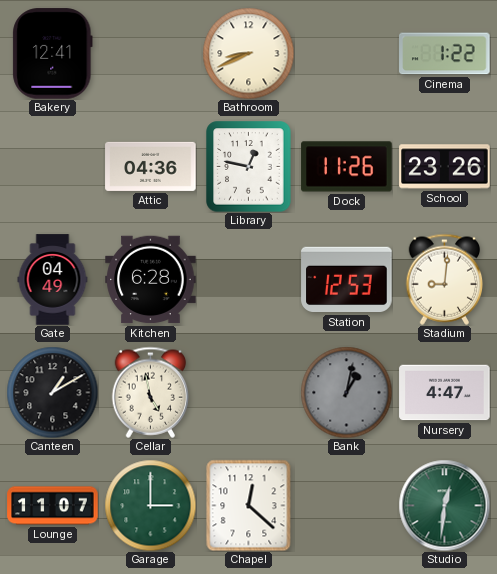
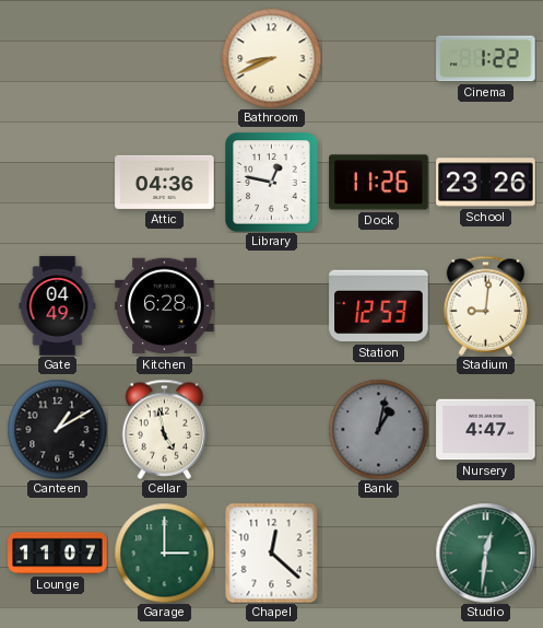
Bakery: 12:41 -> none
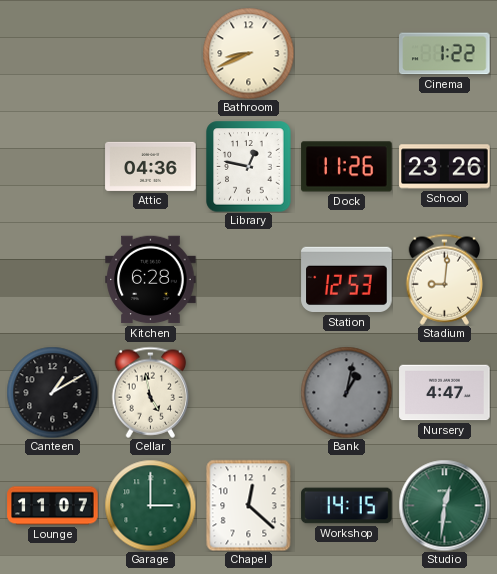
Gate: 04:49 -> none
Workshop: none -> 14:15
